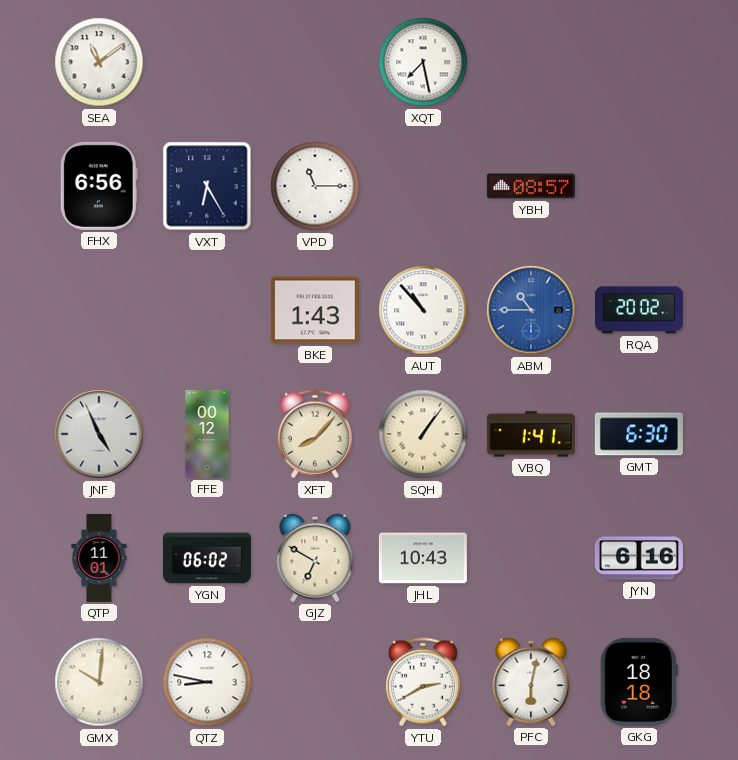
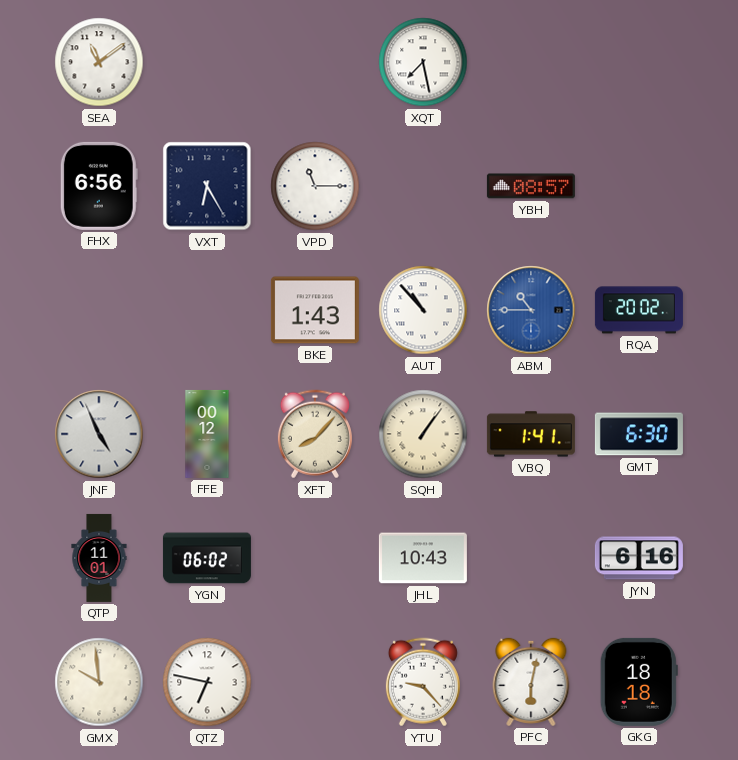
GJZ: 6:50 -> none
GMX: 10:01 -> 9:59
QTZ: 8:47 -> 6:47
YTU: 2:40 -> 9:23
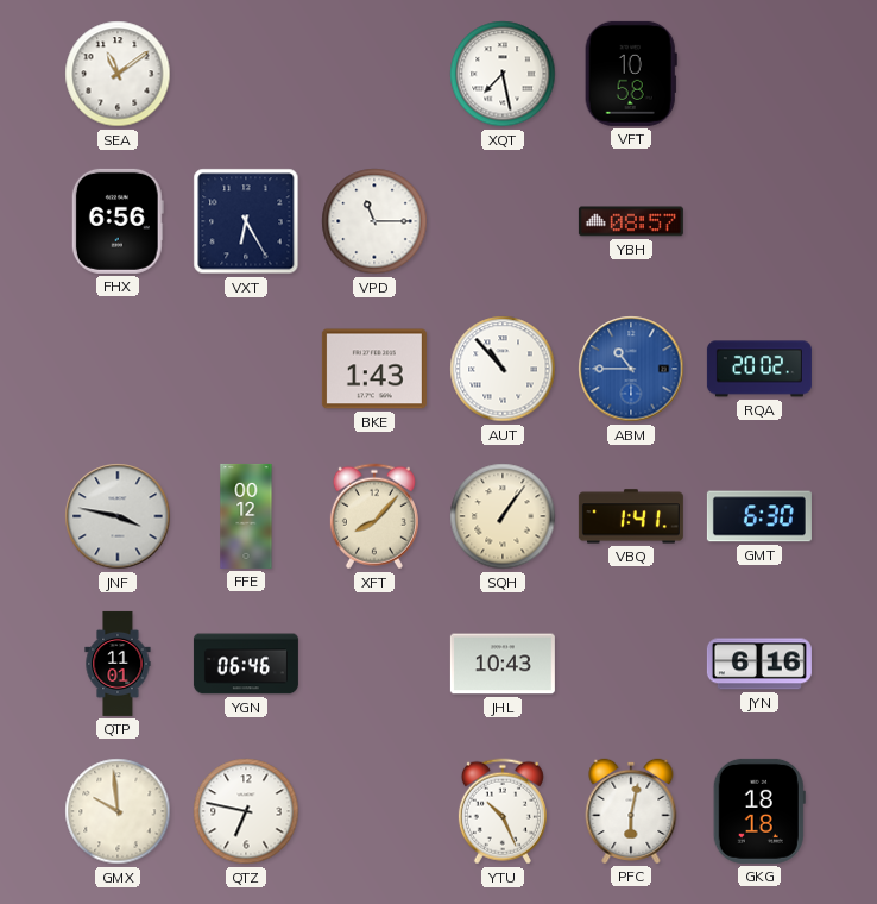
VFT: none -> 10:58
JNF: 4:56 -> 3:47
YGN: 06:02 -> 06:46
YTU: 9:23 -> 10:26
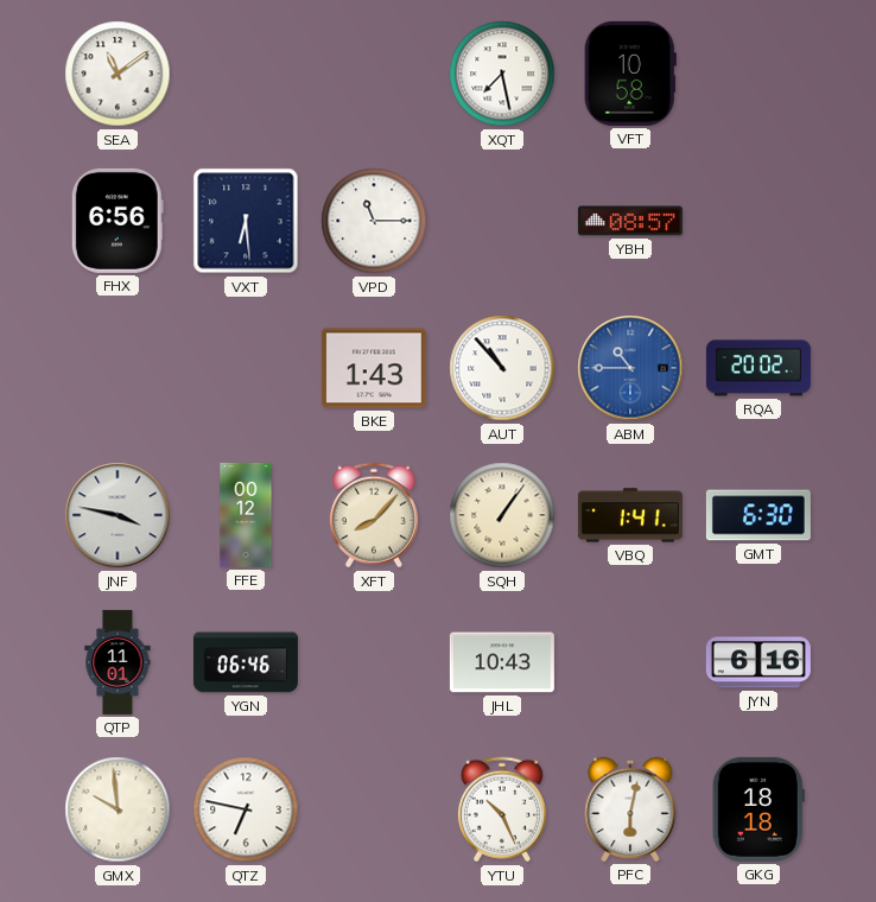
VXT: 6:25 -> 6:29
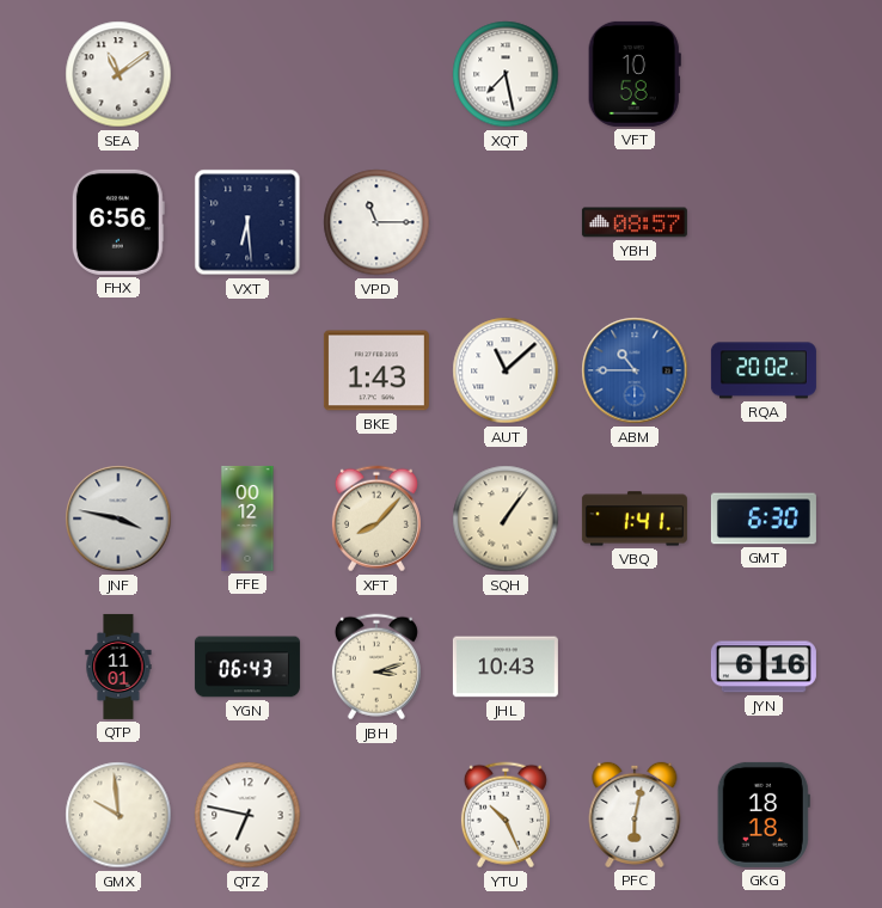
AUT: 10:53 -> 11:08
YGN: 06:46 -> 06:43
JBH: none -> 3:12
